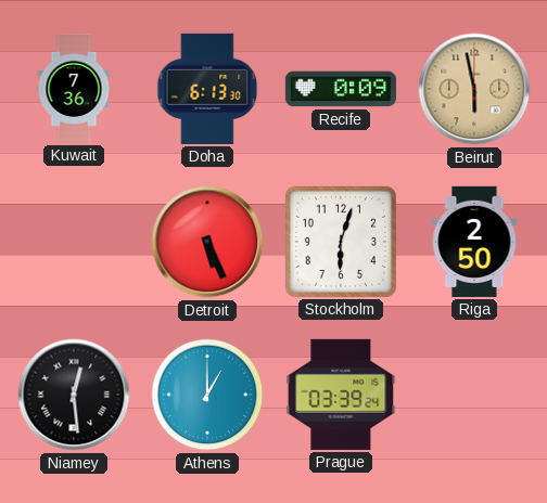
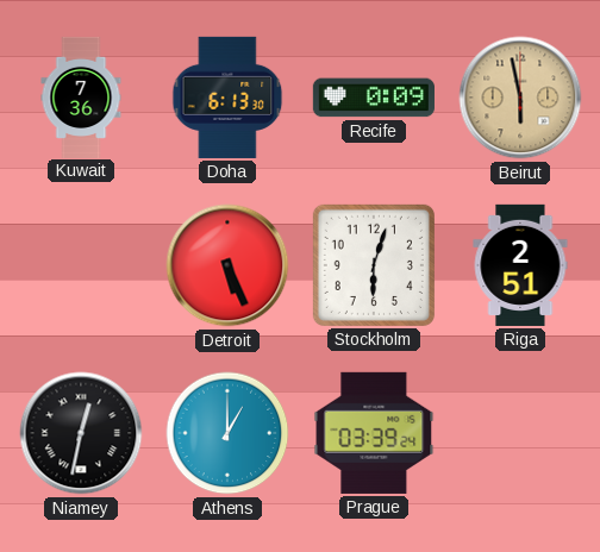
Riga: 2:50 -> 2:51
Niamey: 12:29 -> 12:32
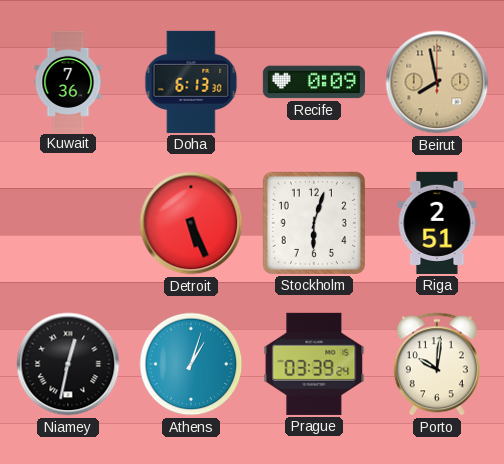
Beirut: 5:58 -> 7:58
Athens: 1:00 -> 1:03
Porto: none -> 10:01
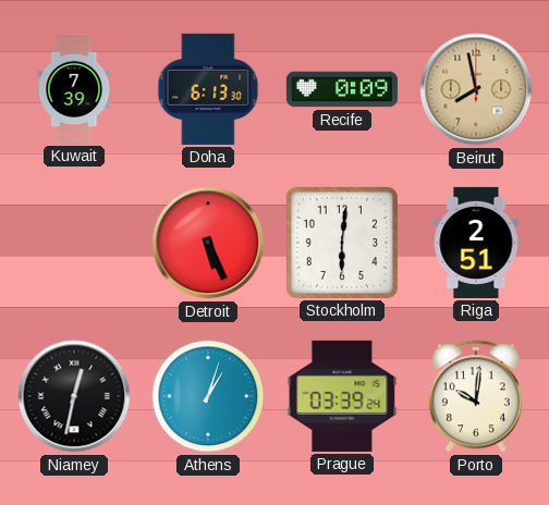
Kuwait: 7:36 -> 7:39
Stockholm: 6:03 -> 6:01
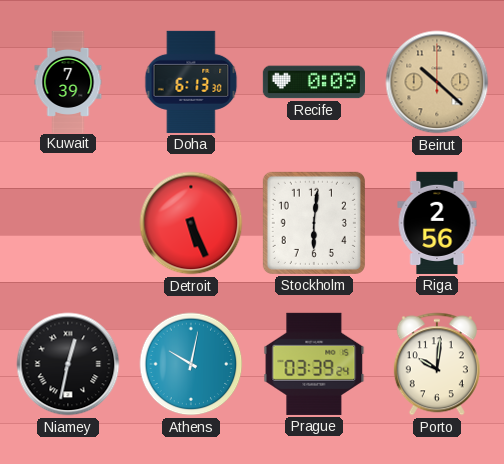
Beirut: 7:58 -> 10:22
Riga: 2:51 -> 2:56
Athens: 1:03 -> 10:02
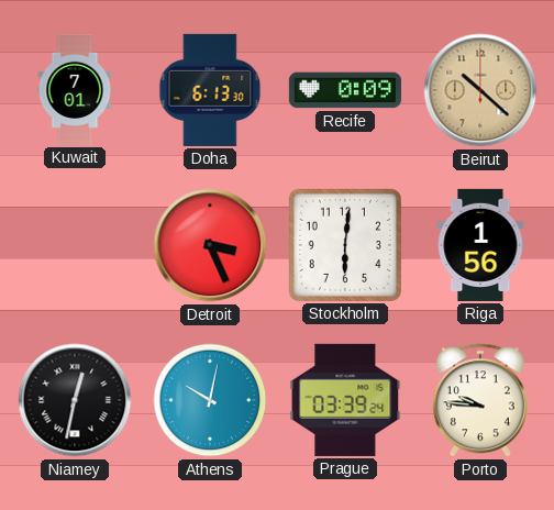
Kuwait: 7:39 -> 7:01
Detroit: 5:26 -> 3:26
Riga: 2:56 -> 1:56
Porto: 10:01 -> 9:46
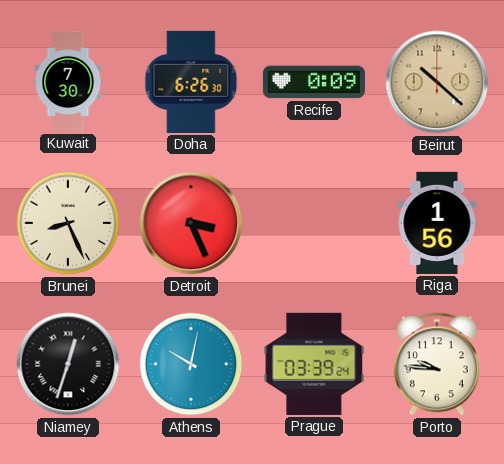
Kuwait: 7:01 -> 7:30
Doha: 6:13 -> 6:26
Brunei: none -> 8:26
Stockholm: 6:01 -> none
Niamey: 12:32 -> 12:33
